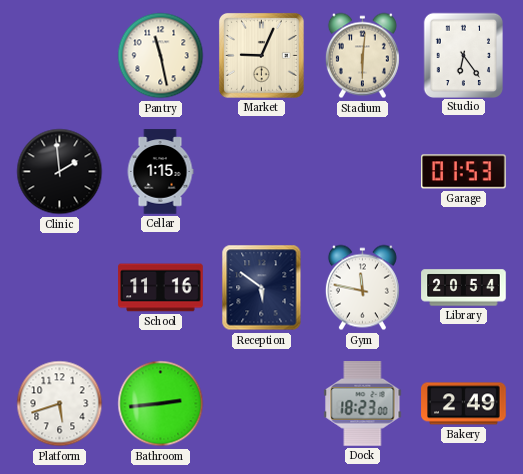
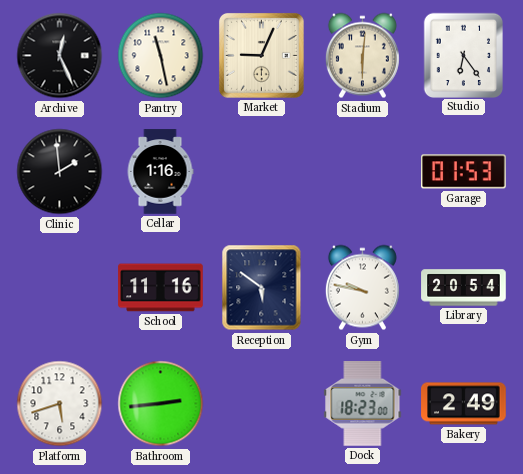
Archive: none -> 12:26
Cellar: 1:15 -> 1:16
Gym: 11:47 -> 9:47
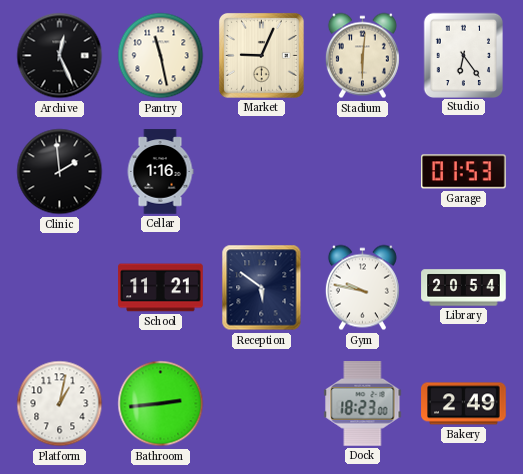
School: 11:16 -> 11:21
Platform: 5:42 -> 1:02
